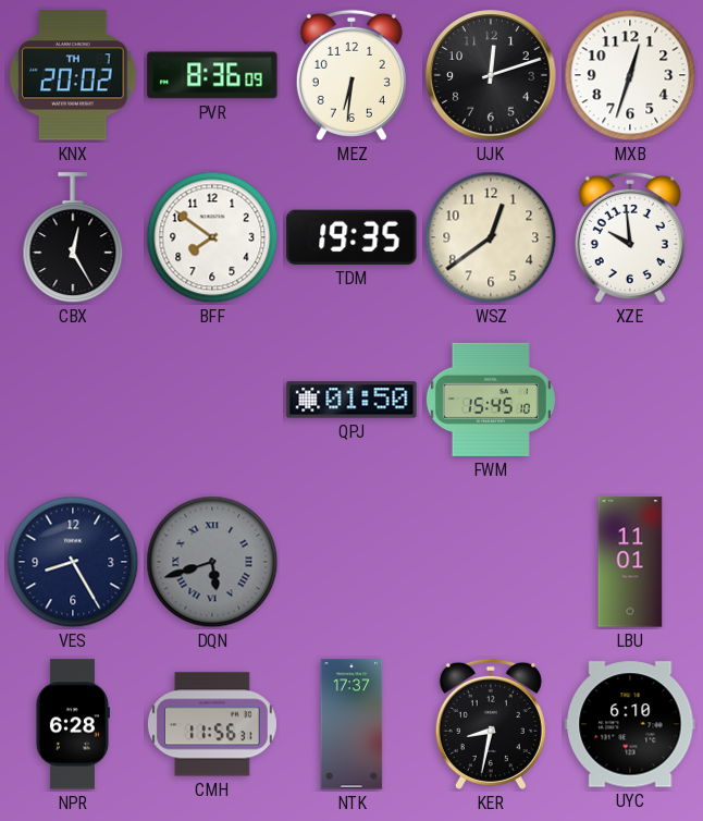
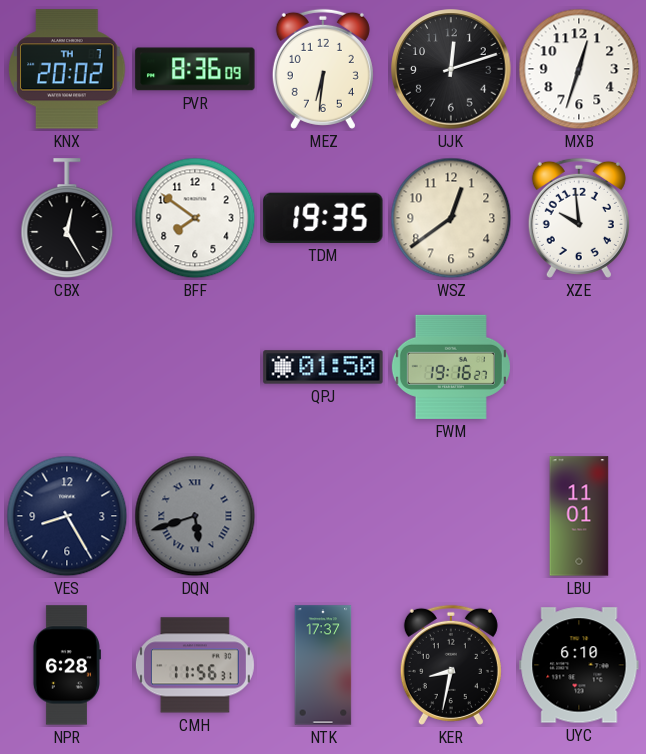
FWM: 15:45 -> 19:16
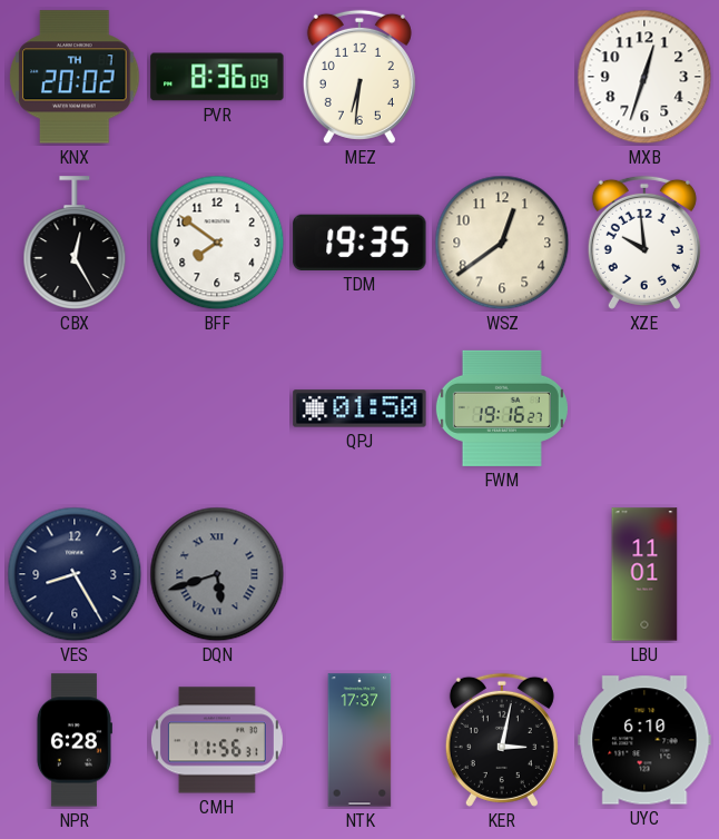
UJK: 12:12 -> none
KER: 8:32 -> 3:02
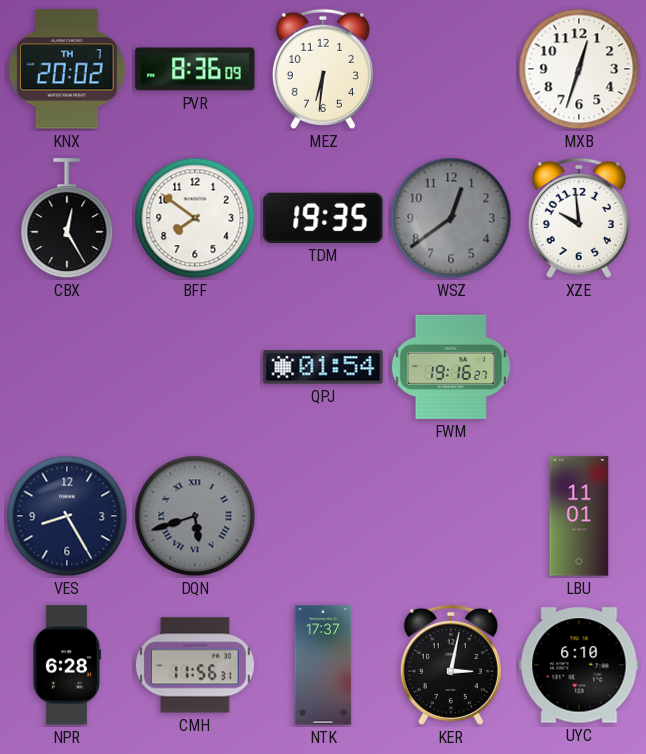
WSZ dial: cream -> grey
QPJ: 01:50 -> 01:54
